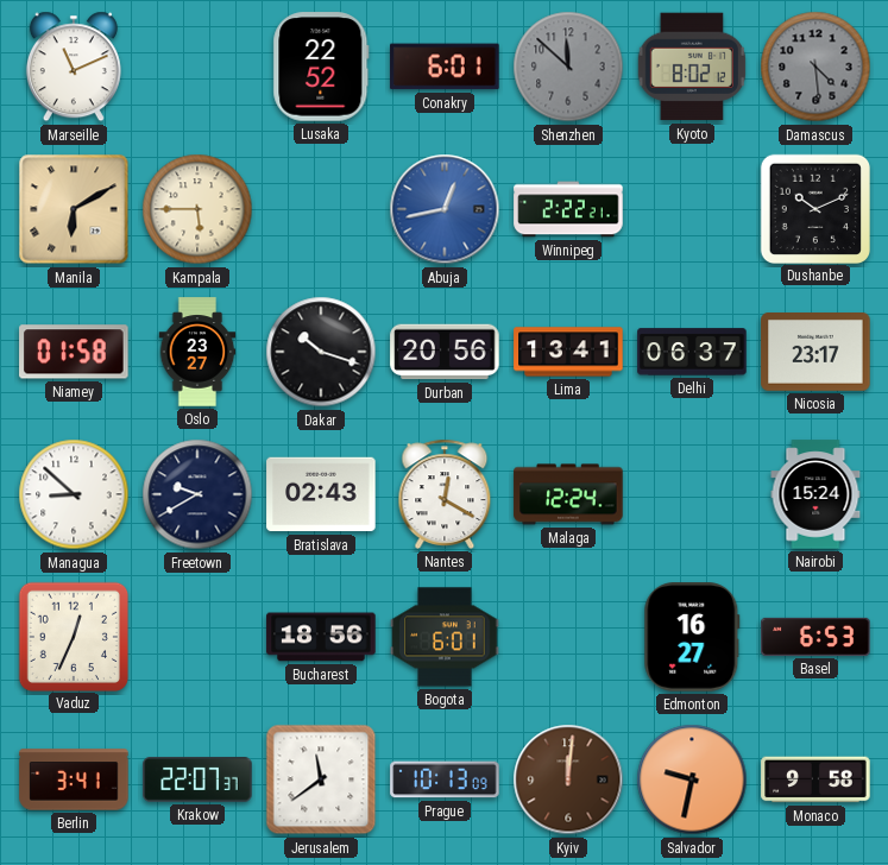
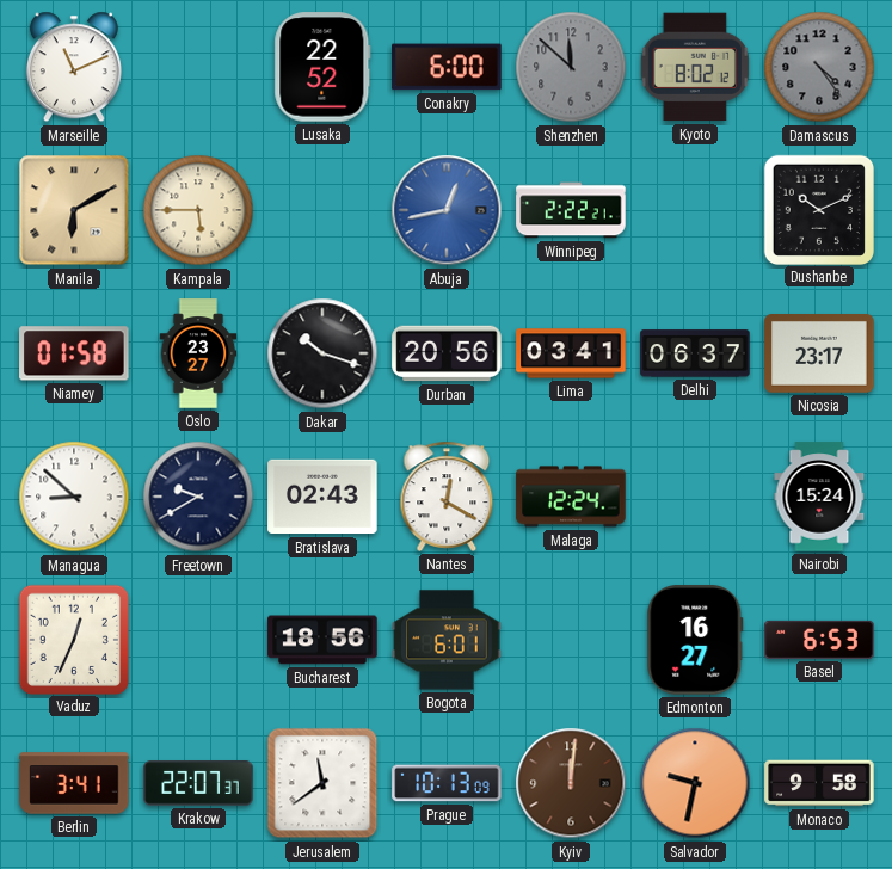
Conakry: 6:01 -> 6:00
Damascus: 4:29 -> 4:24
Lima: 13:41 -> 03:41
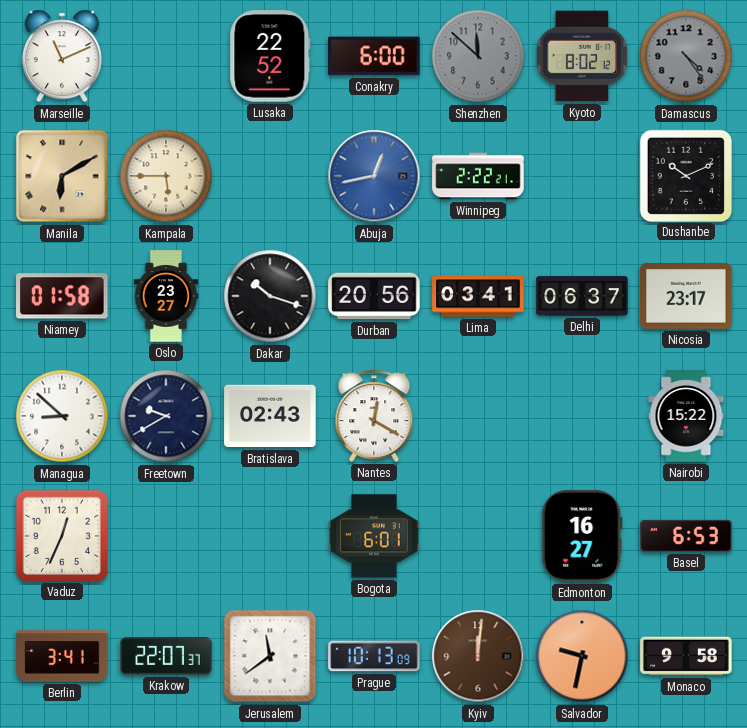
Malaga: 12:24 -> none
Nairobi: 15:24 -> 15:22
Bucharest: 18:56 -> none
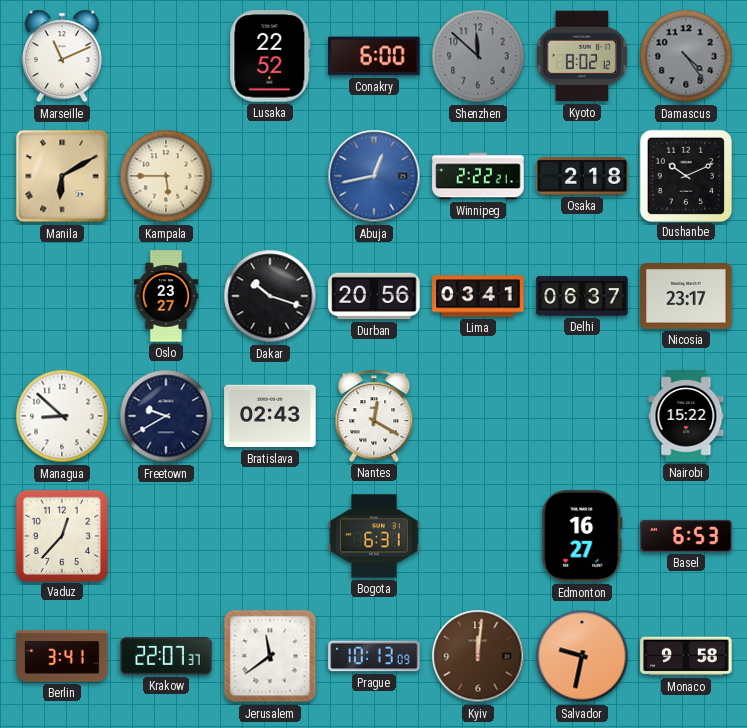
Osaka: none -> 2:18
Niamey: 01:58 -> none
Vaduz: 12:34 -> 12:37
Bogota: 6:01 -> 6:31
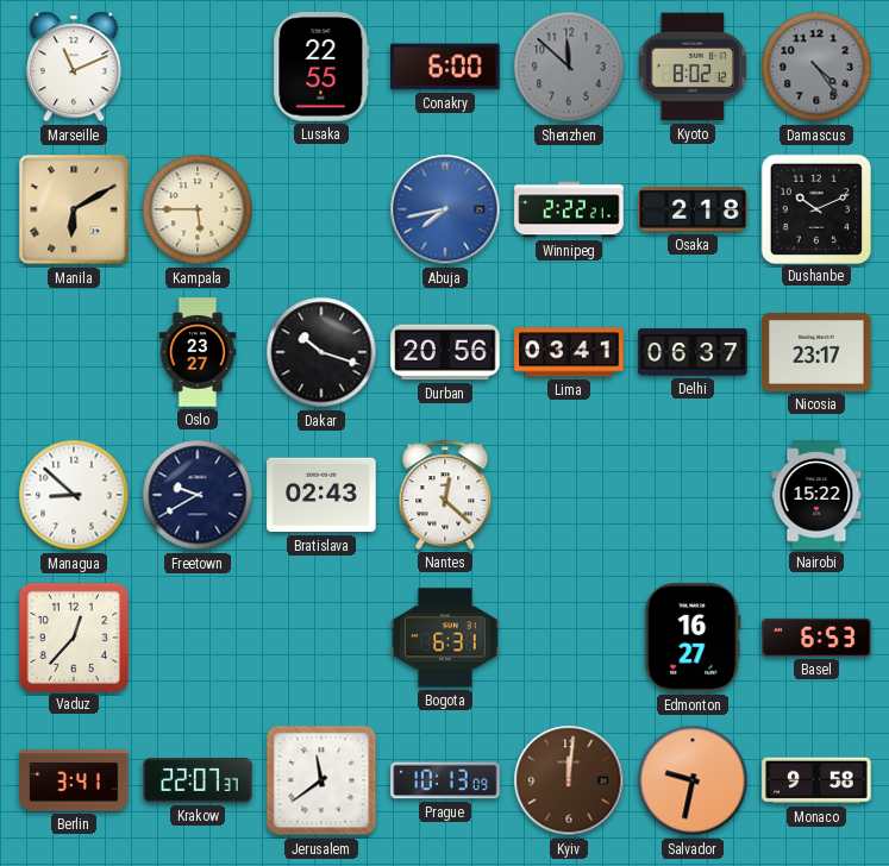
Lusaka: 22:52 -> 22:55
Abuja: 12:43 -> 7:43
Nantes: 12:20 -> 12:22
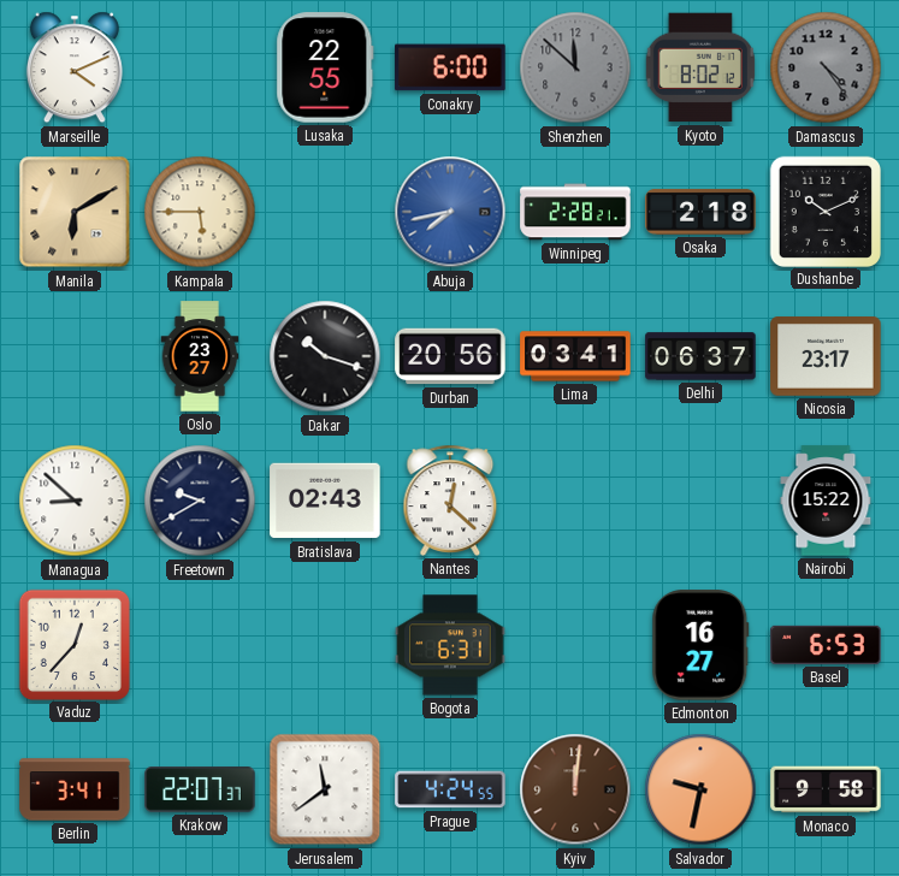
Marseille: 11:11 -> 4:11
Winnipeg: 2:22 -> 2:28
Prague: 10:13 -> 4:24
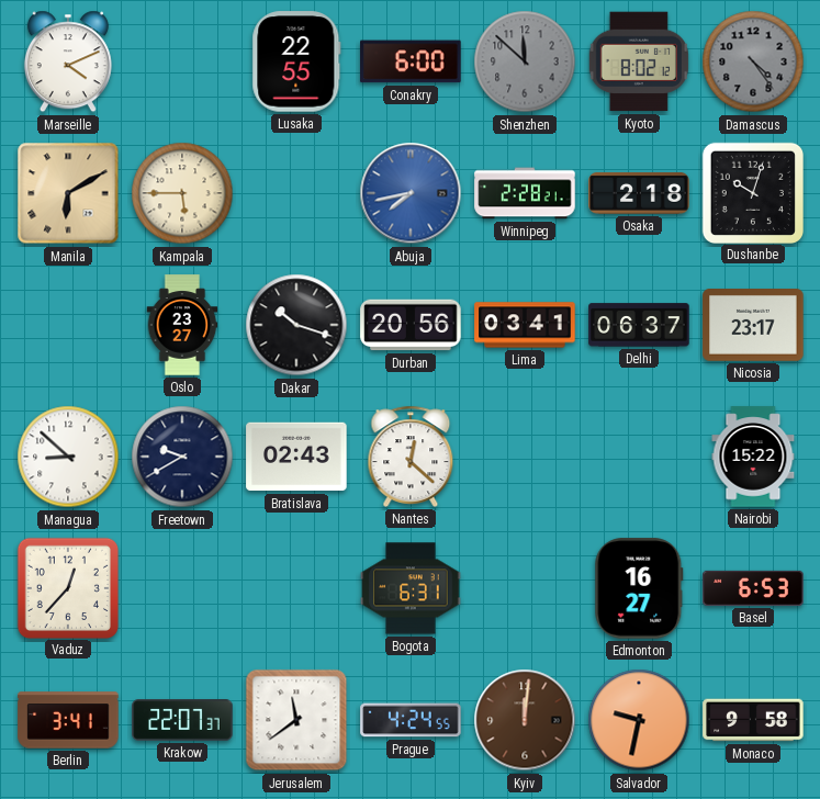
Dushanbe: 10:11 -> 10:03
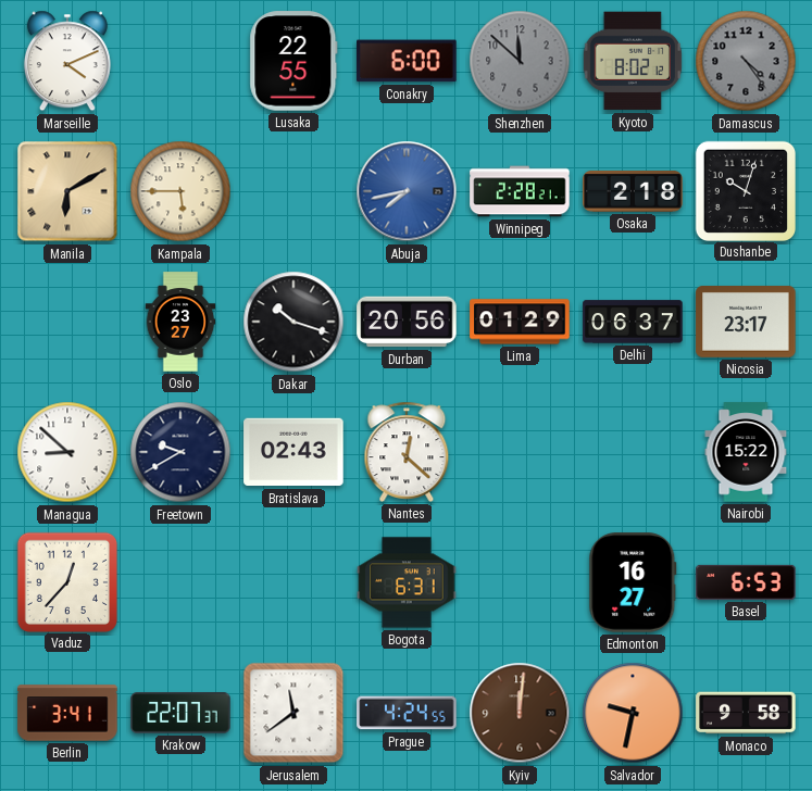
Lima: 03:41 -> 01:29
